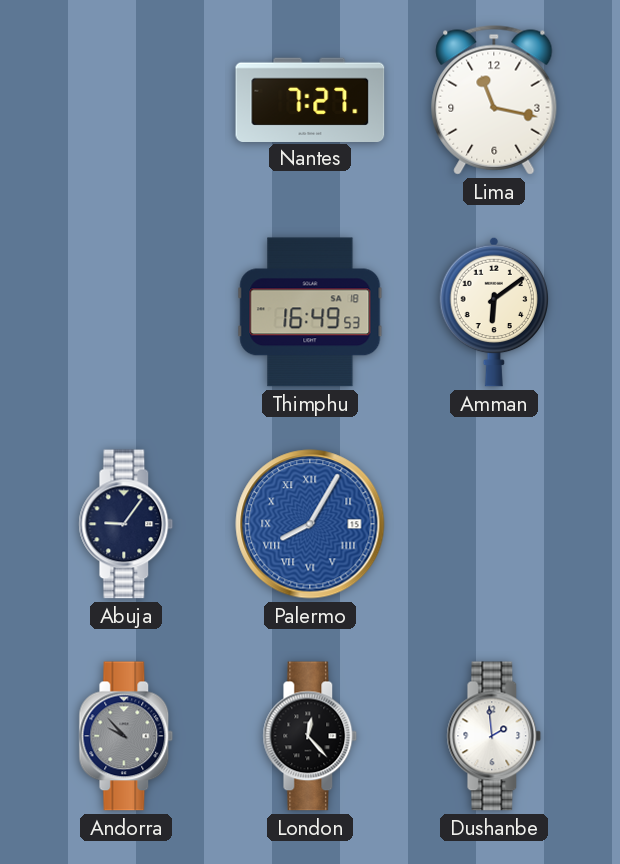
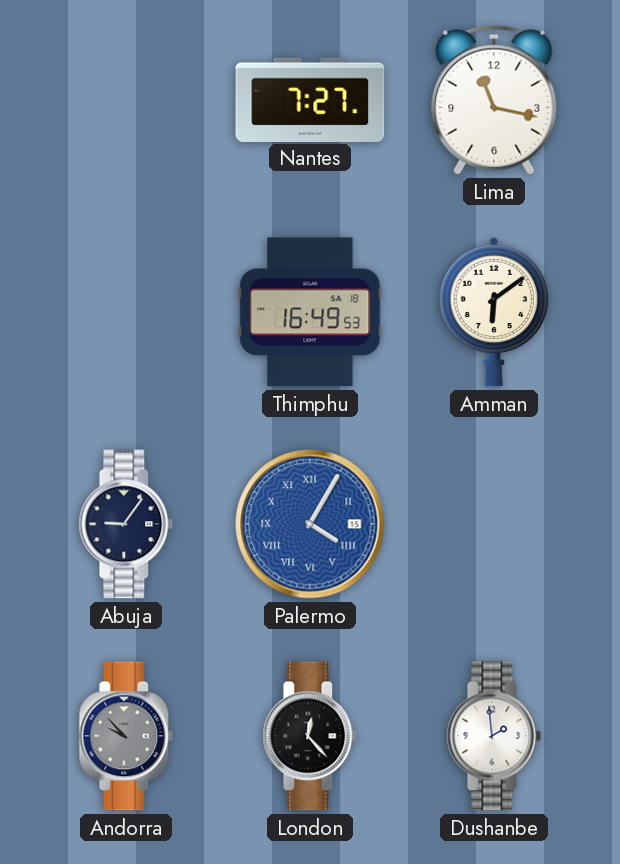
Palermo: 8:05 -> 4:05
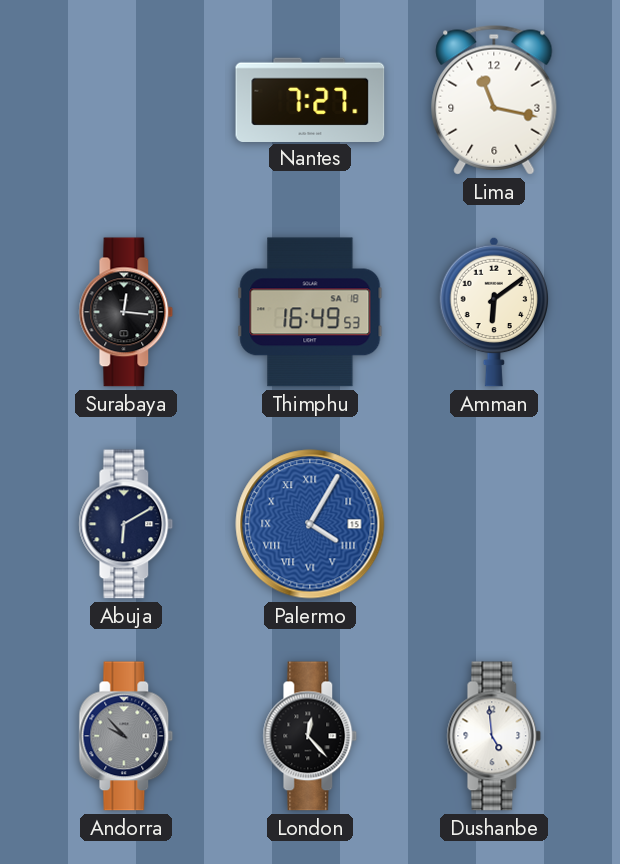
Surabaya: none -> 12:16
Abuja: 9:06 -> 6:10
Dushanbe: 1:59 -> 4:59
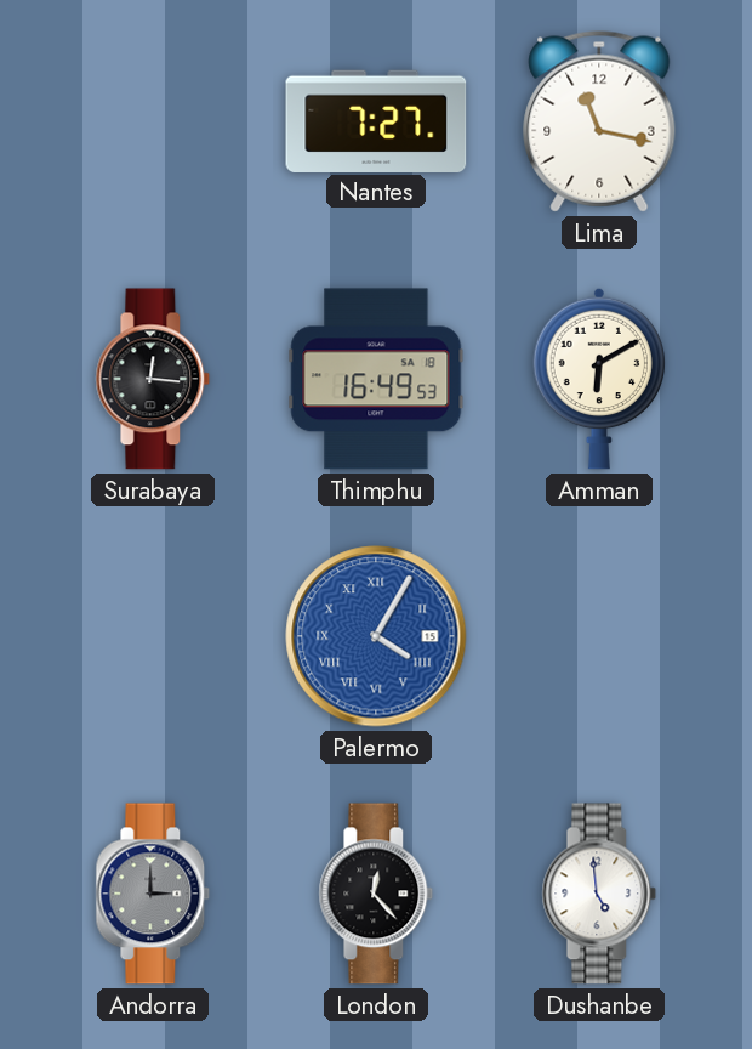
Amman: 6:09 -> 6:10
Abuja: 6:10 -> none
Andorra: 9:53 -> 3:00
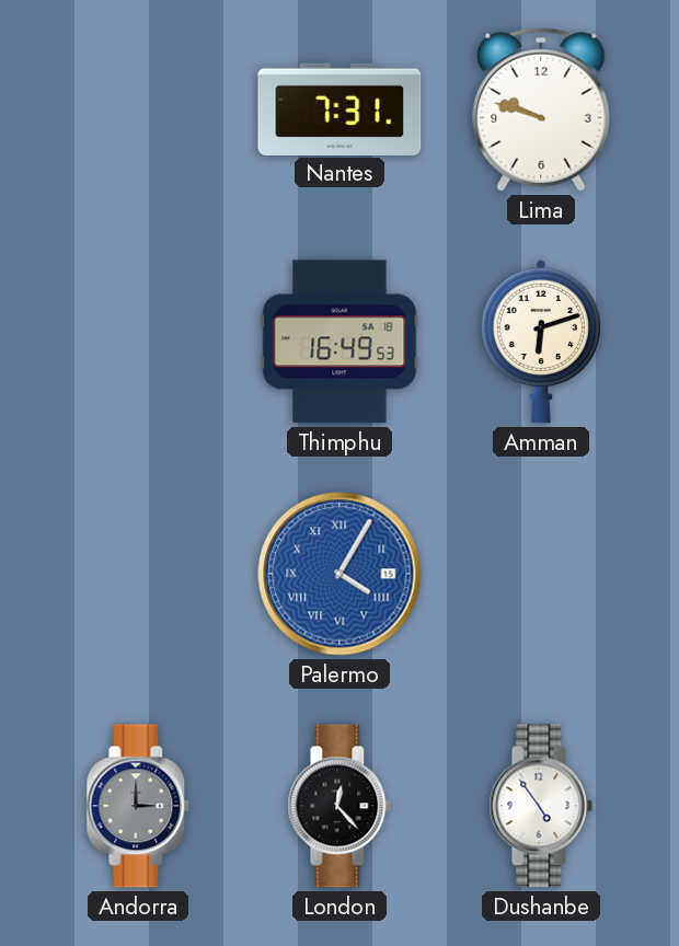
Nantes: 7:27 -> 7:31
Lima: 11:17 -> 9:48
Surabaya: 12:16 -> none
Amman: 6:10 -> 6:12
Dushanbe: 4:59 -> 4:54
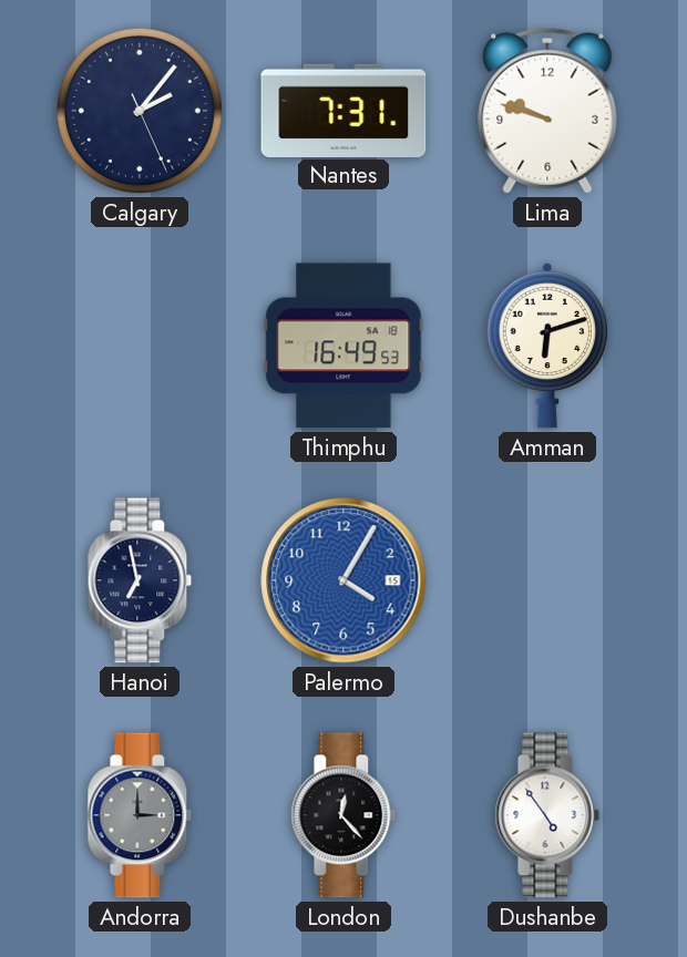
Calgary: none -> 2:06
Hanoi: none -> 6:58
Palermo numerals: Roman -> Arabic
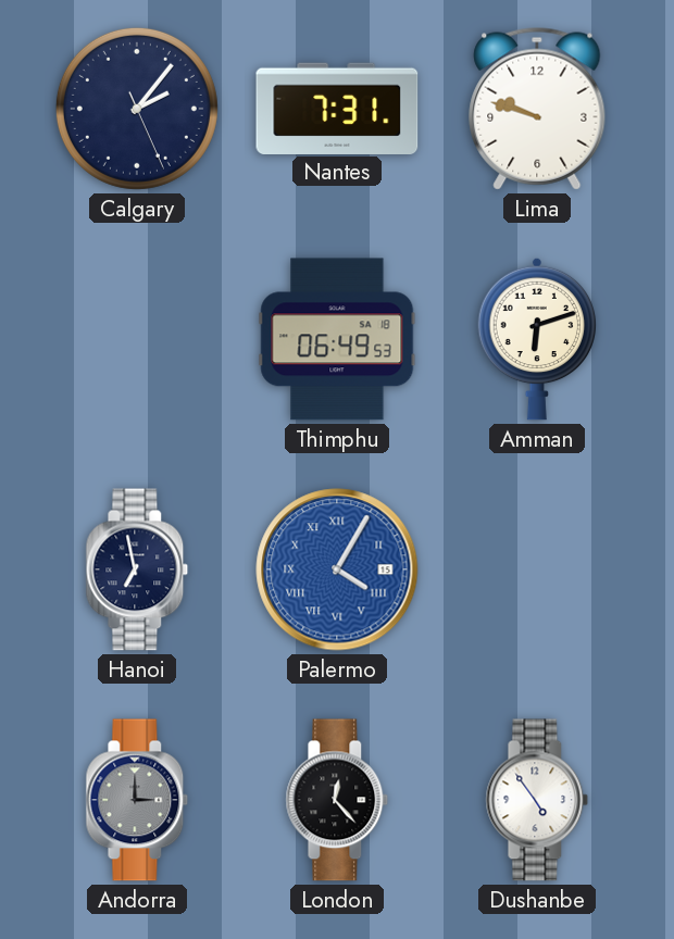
Thimphu: 16:49 -> 06:49
Palermo numerals: Arabic -> Roman
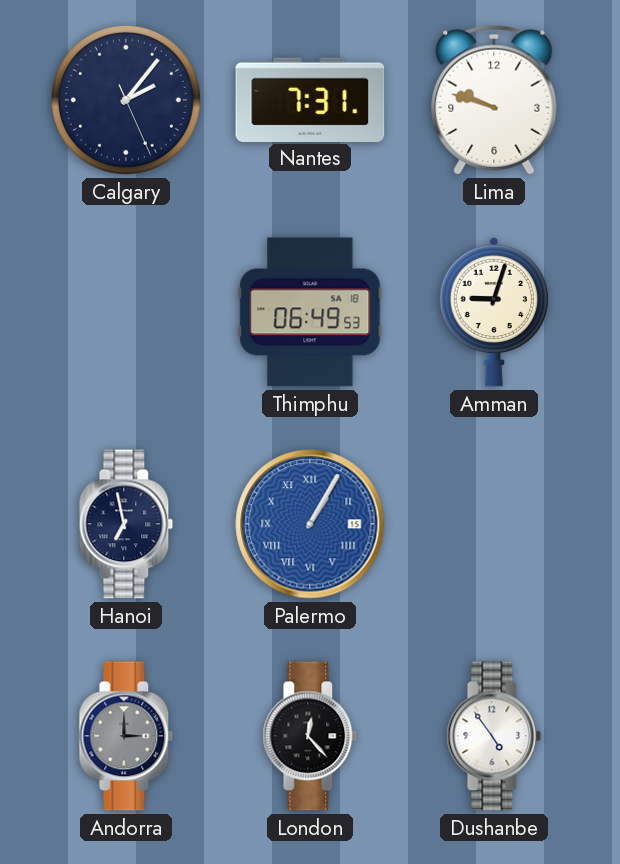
Amman: 6:12 -> 9:03
Palermo: 4:05 -> 1:05
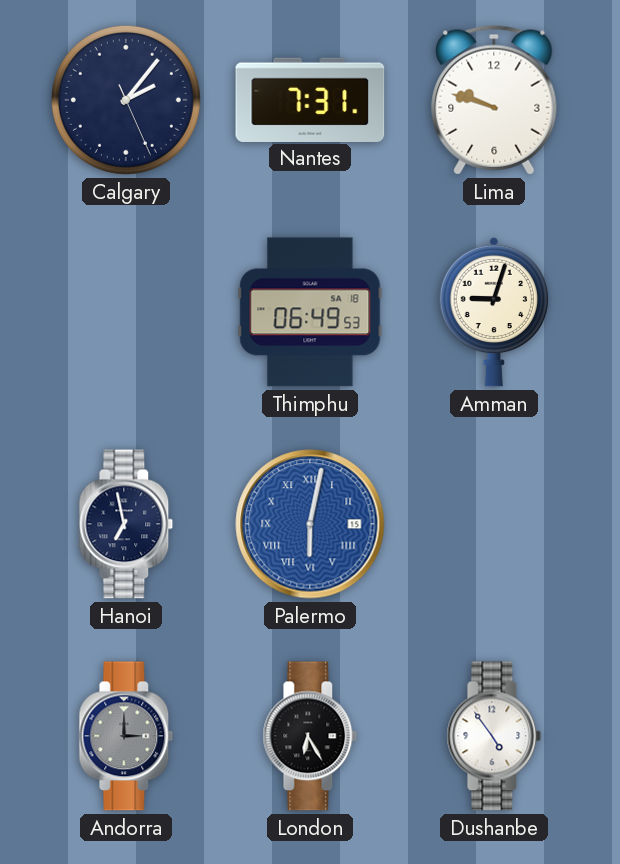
Palermo: 1:05 -> 6:02
London: 12:23 -> 6:25
